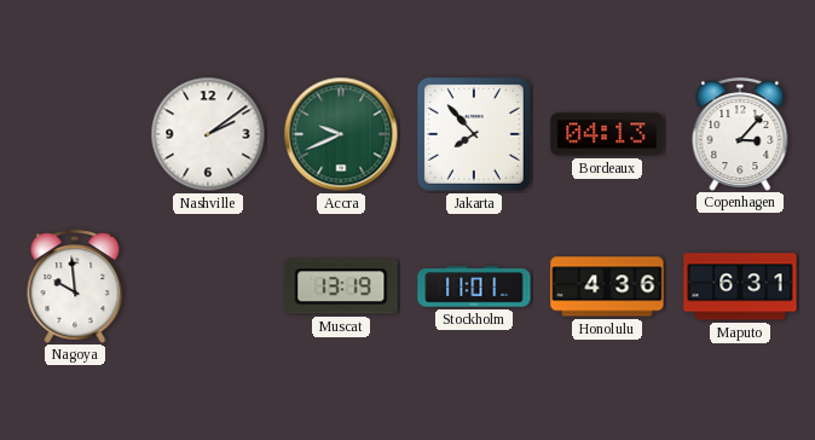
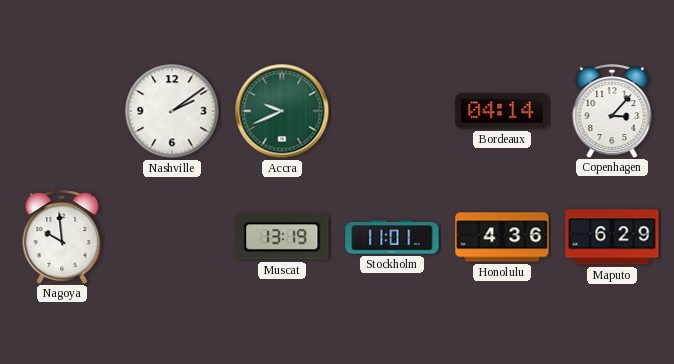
Jakarta: 7:53 -> none
Bordeaux: 04:13 -> 04:14
Maputo: 6:31 -> 6:29
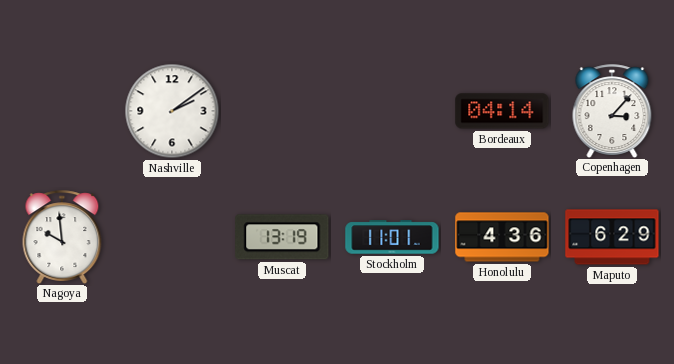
Accra: 9:41 -> none
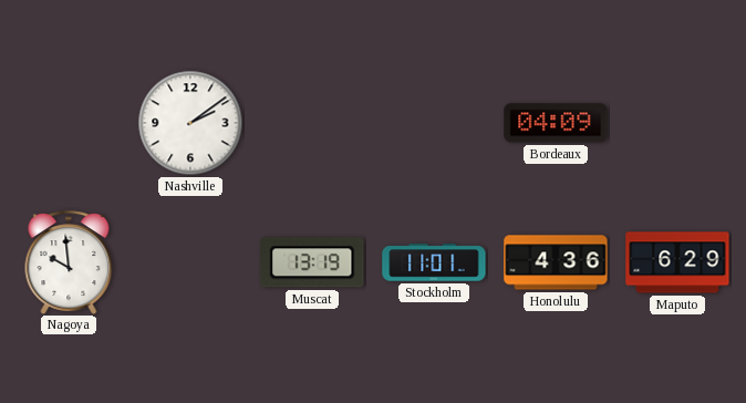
Bordeaux: 04:14 -> 04:09
Copenhagen: 3:07 -> none
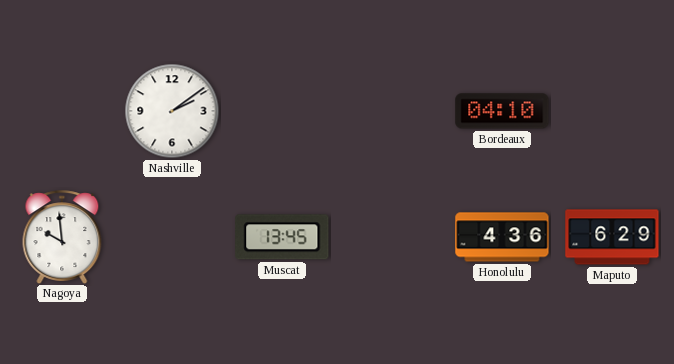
Bordeaux: 04:09 -> 04:10
Muscat: 13:19 -> 13:45
Stockholm: 11:01 -> none
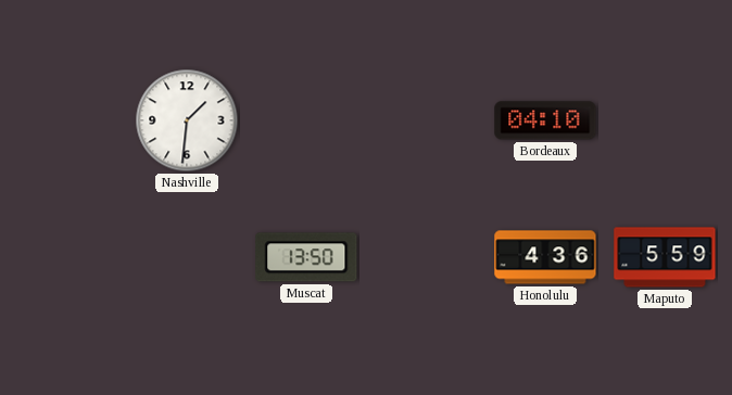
Nashville: 2:09 -> 1:31
Nagoya: 9:59 -> none
Muscat: 13:45 -> 13:50
Maputo: 6:29 -> 5:59
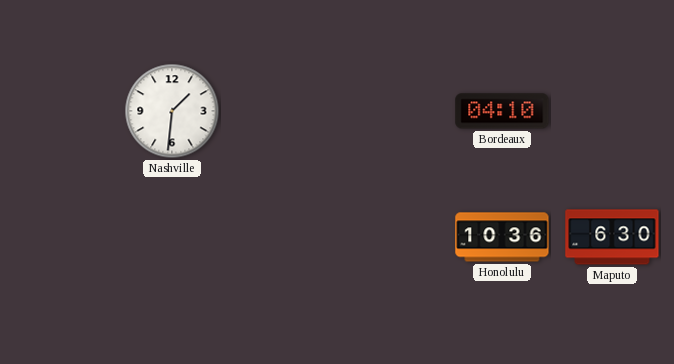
Muscat: 13:50 -> none
Honolulu: 4:36 -> 10:36
Maputo: 5:59 -> 6:30
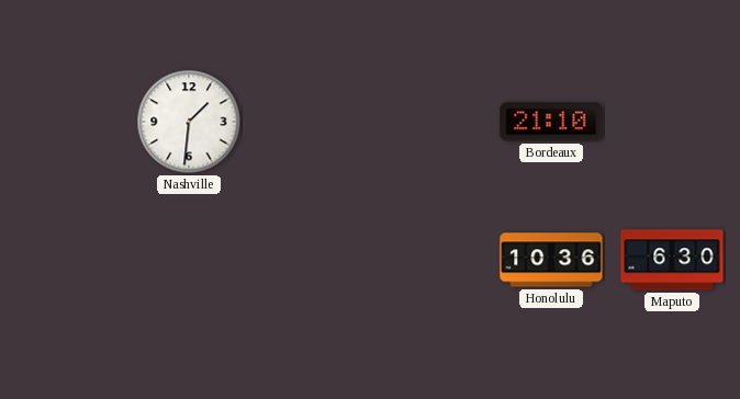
Bordeaux: 04:10 -> 21:10
